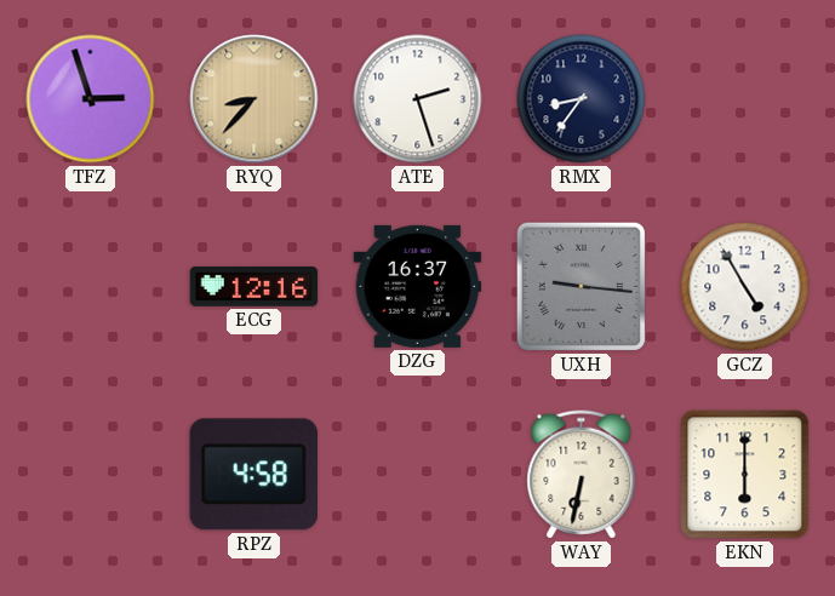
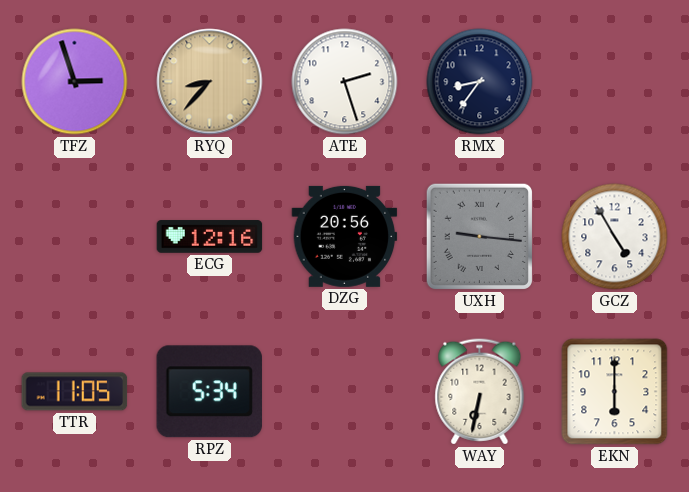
DZG: 16:37 -> 20:56
TTR: none -> 11:05
RPZ: 4:58 -> 5:34
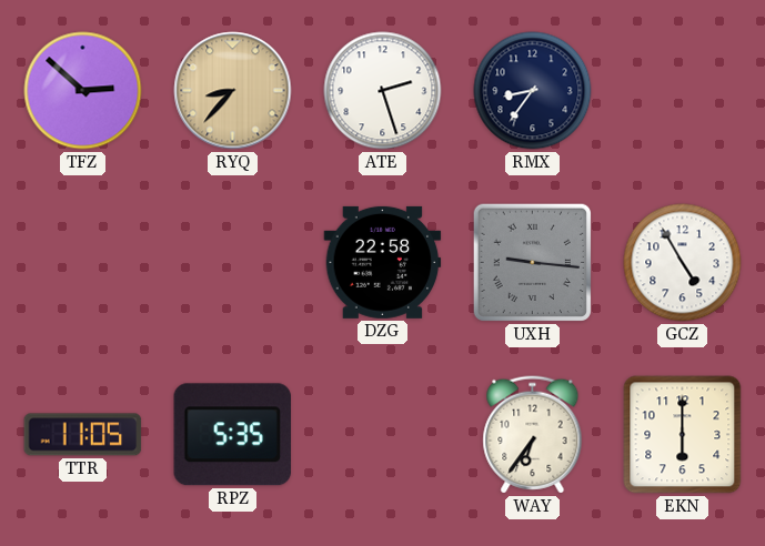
TFZ: 2:57 -> 2:52
ECG: 12:16 -> none
DZG: 20:56 -> 22:58
RPZ: 5:34 -> 5:35
WAY: 6:32 -> 6:36
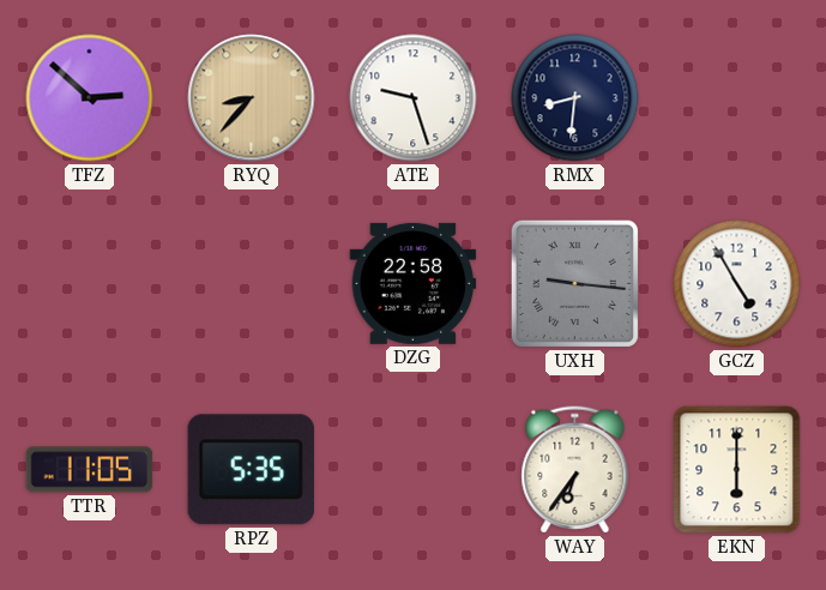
ATE: 2:27 -> 9:27
RMX: 8:36 -> 8:31
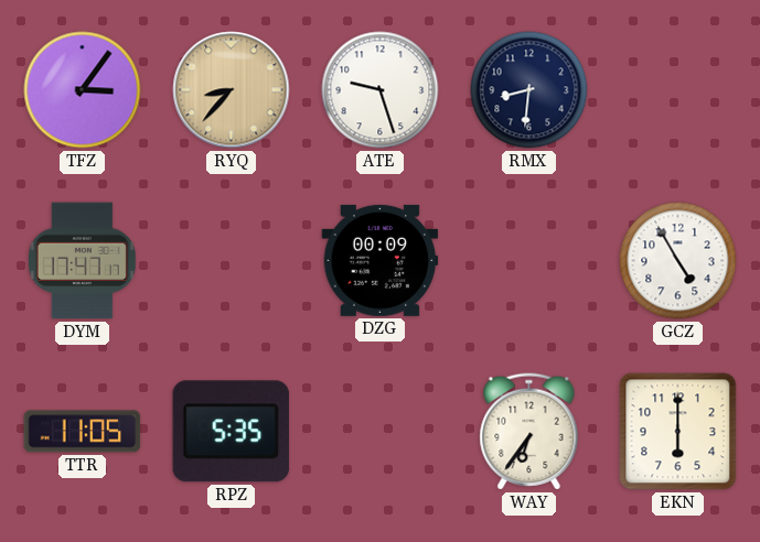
TFZ: 2:52 -> 3:06
DYM: none -> 17:47
DZG: 22:58 -> 00:09
UXH: 9:16 -> none
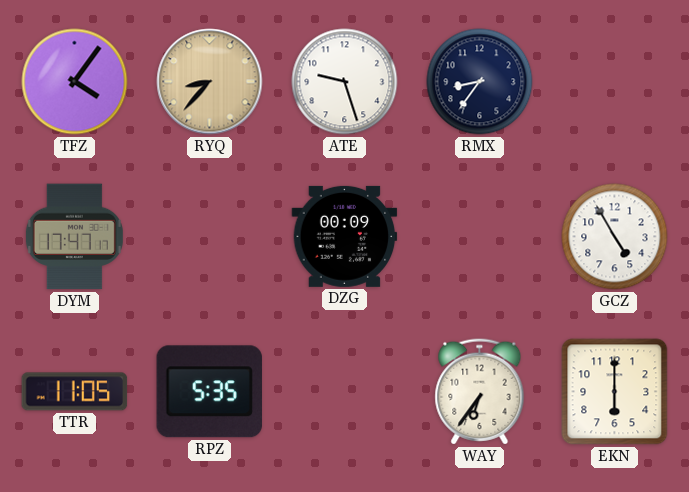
TFZ: 3:06 -> 4:06
RMX: 8:31 -> 8:36
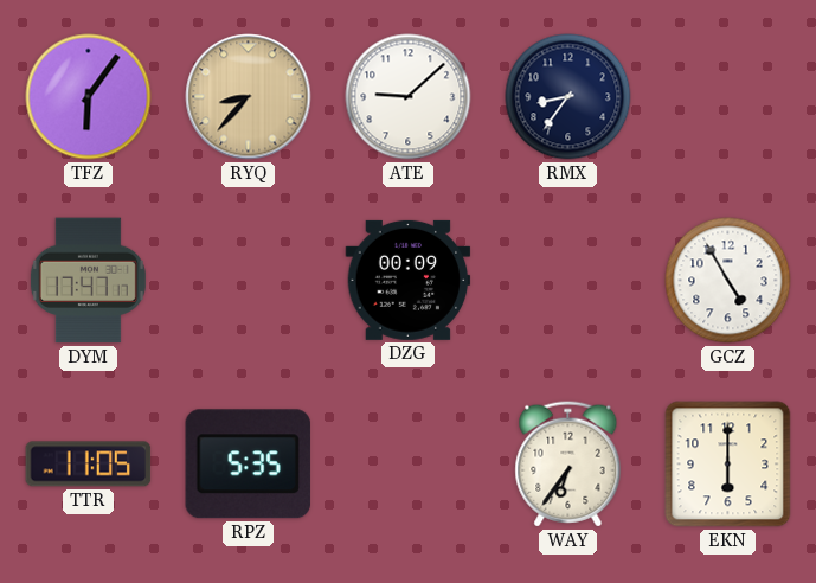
TFZ: 4:06 -> 6:06
ATE: 9:27 -> 9:08
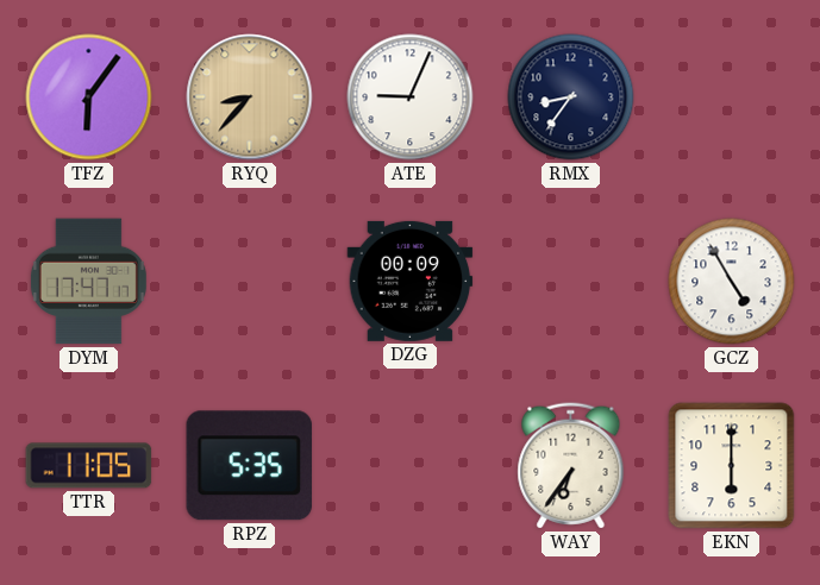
ATE: 9:08 -> 9:04
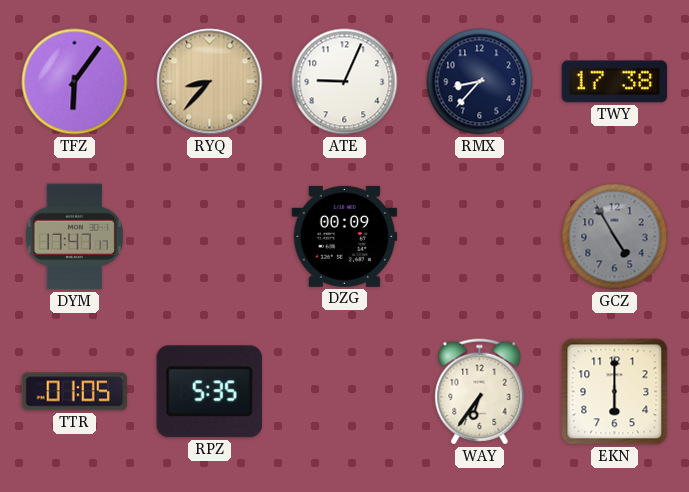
RMX: 8:36 -> 8:37
TWY: none -> 17:38
GCZ dial: white -> grey
TTR: 11:05 -> 01:05
